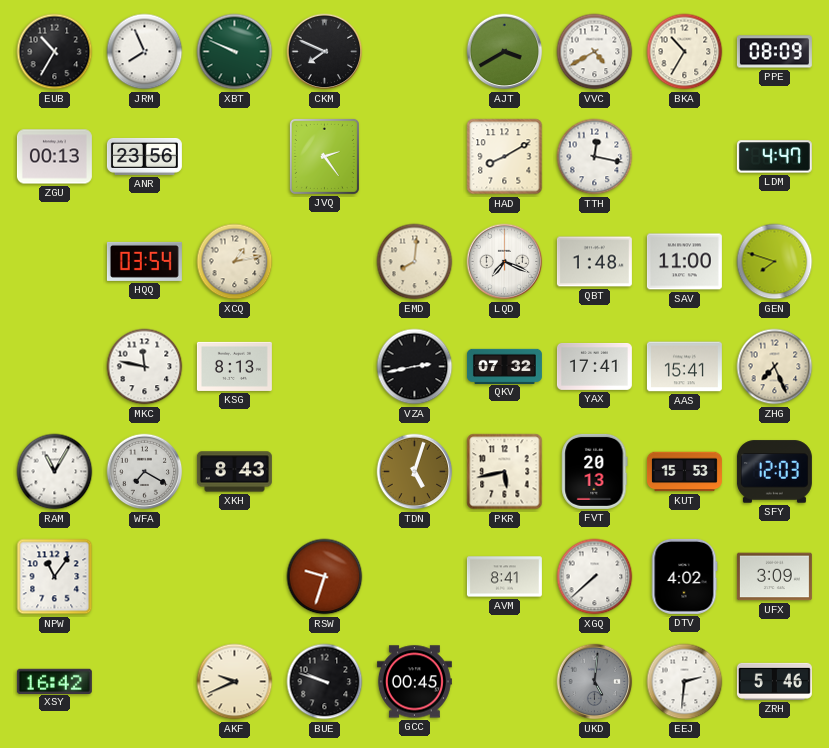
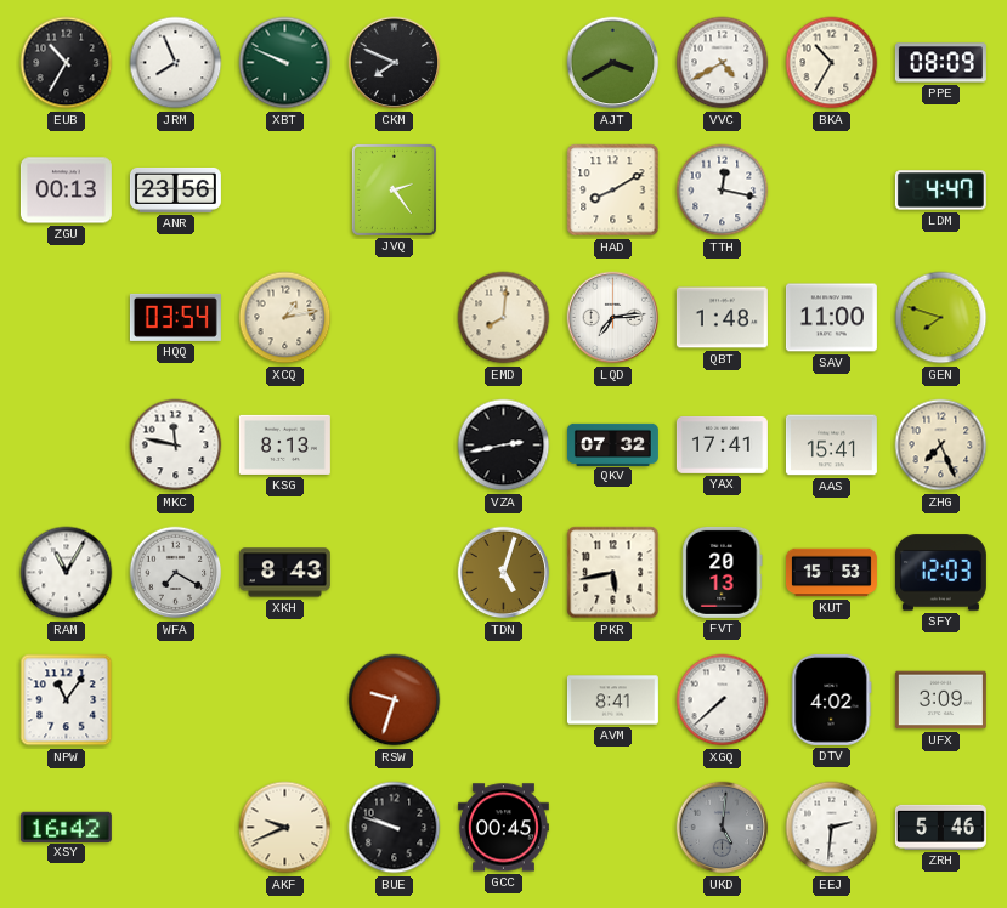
LQD: 7:19 -> 7:14
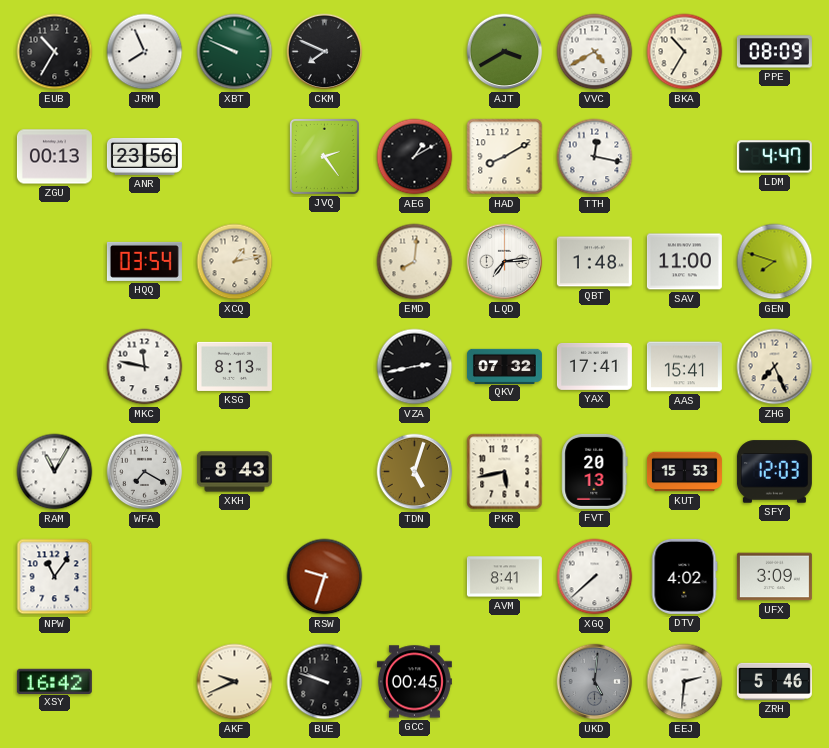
AEG: none -> 1:10
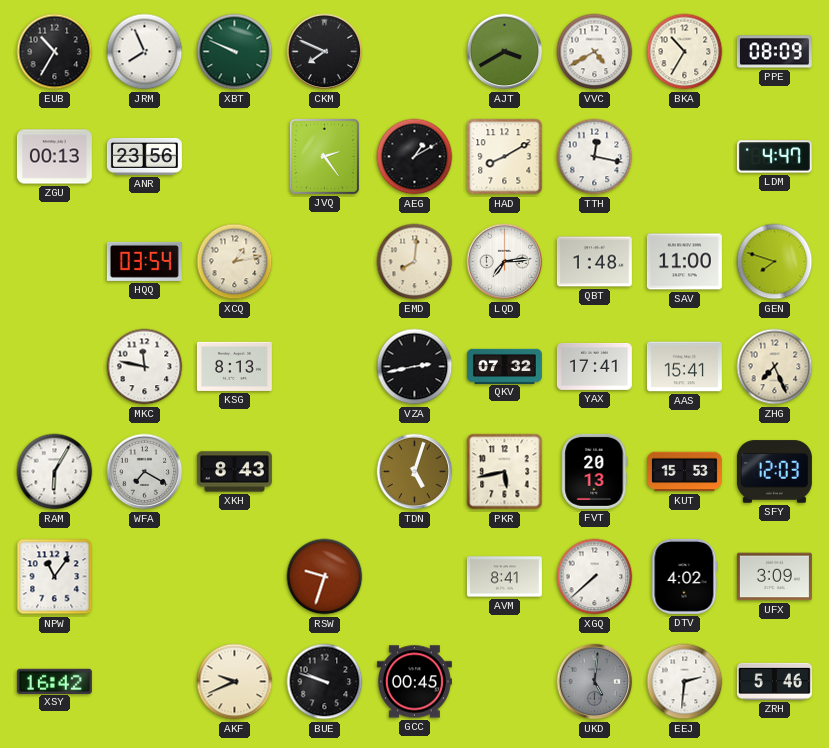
RAM: 11:05 -> 6:05
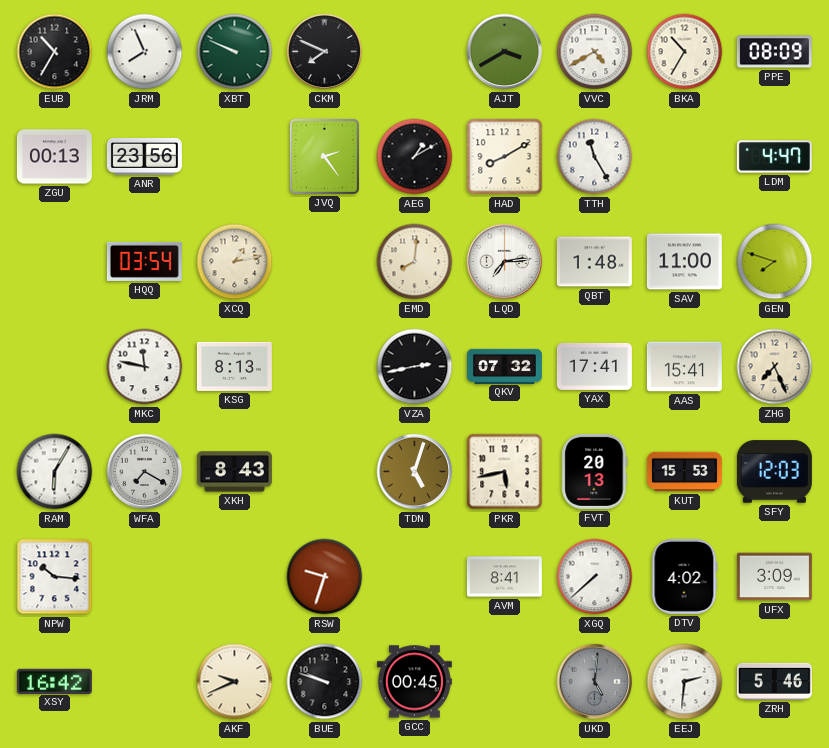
TTH: 12:17 -> 11:25
NPW: 11:06 -> 10:16
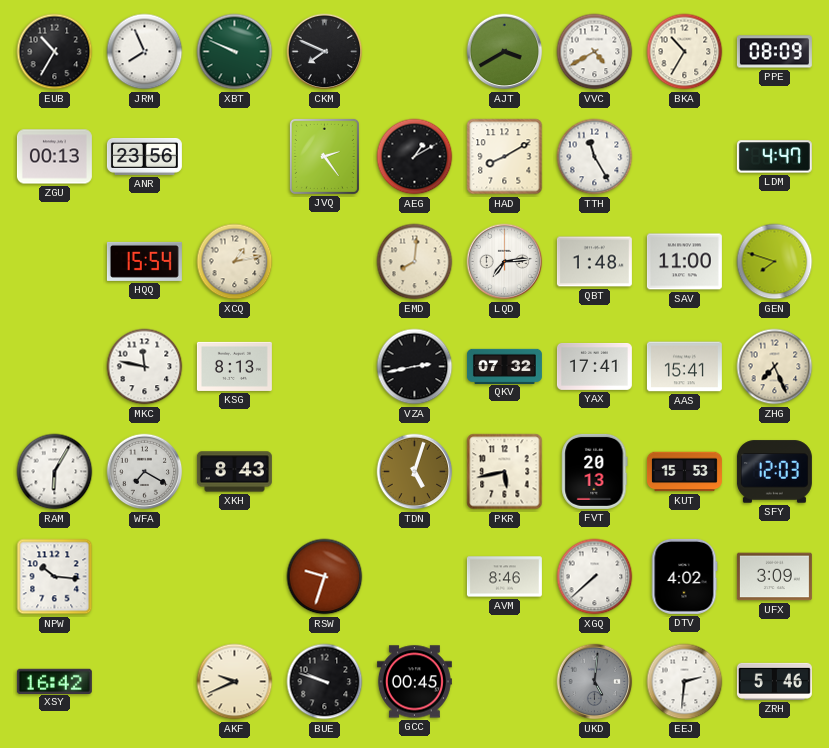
HQQ: 03:54 -> 15:54
AVM: 8:41 -> 8:46
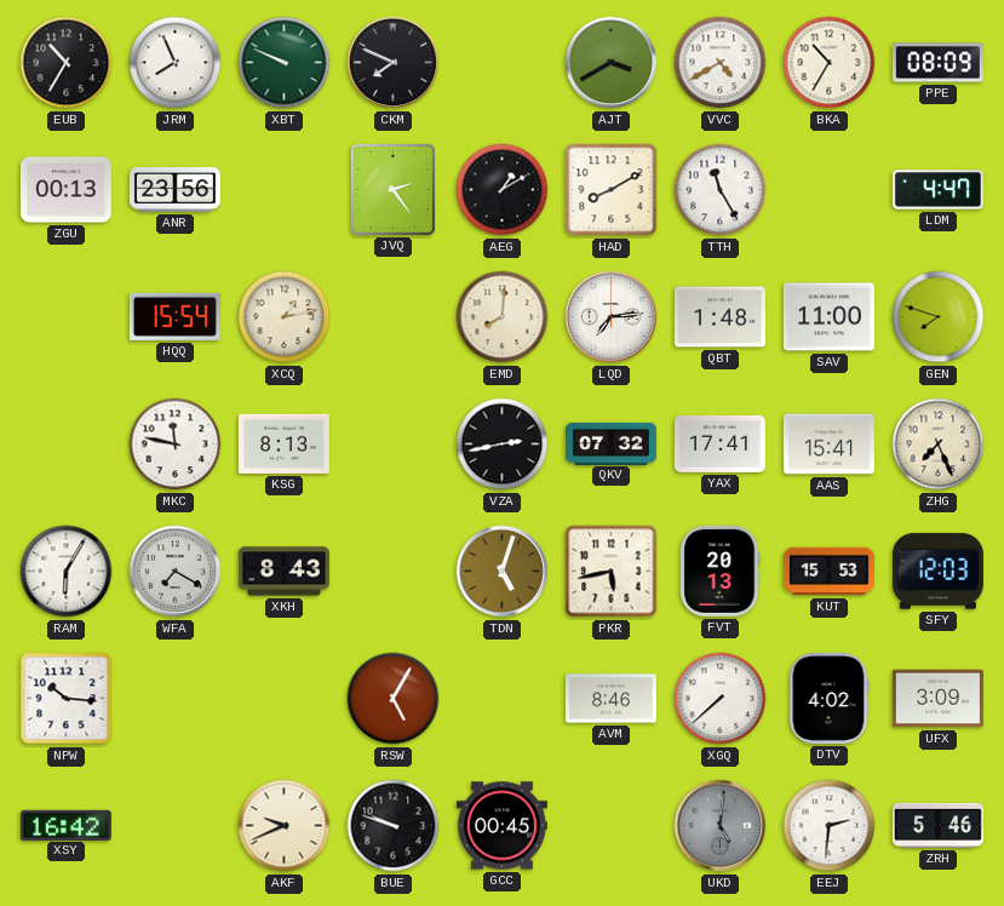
RSW: 9:33 -> 5:05
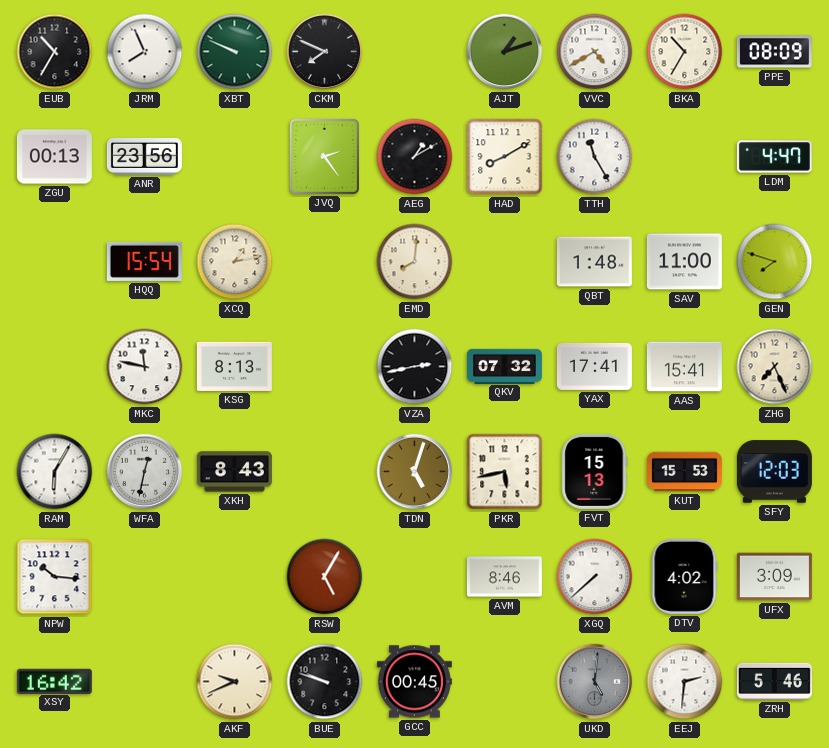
AJT: 3:40 -> 1:12
LQD: 7:14 -> none
WFA: 7:20 -> 12:32
FVT: 20:13 -> 15:13
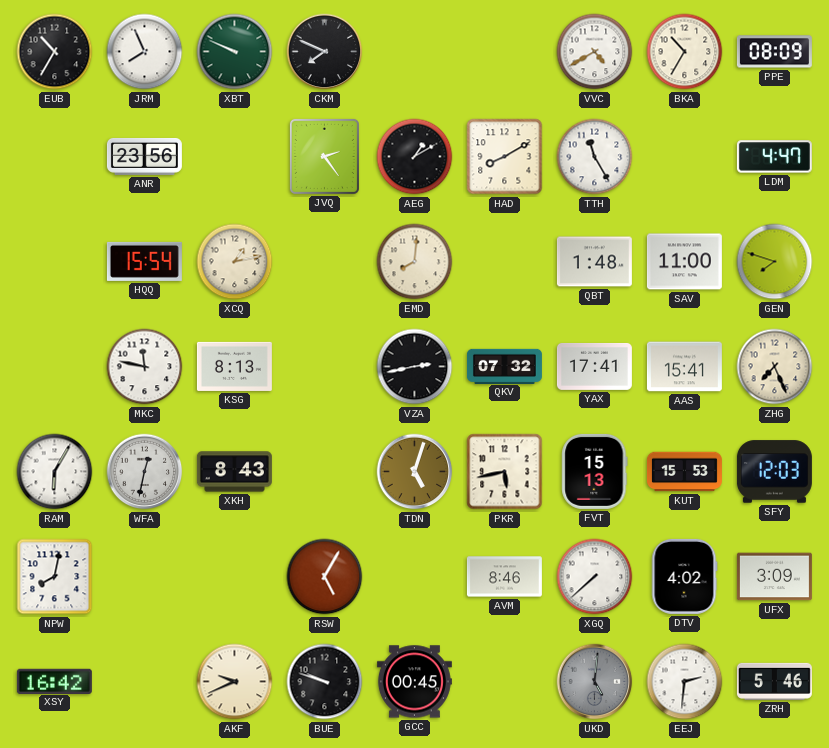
AJT: 1:12 -> none
ZGU: 00:13 -> none
NPW: 10:16 -> 8:02
